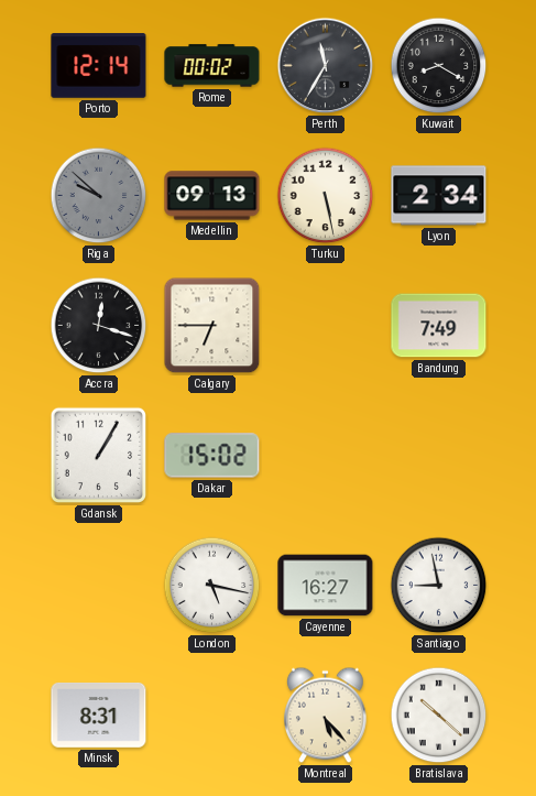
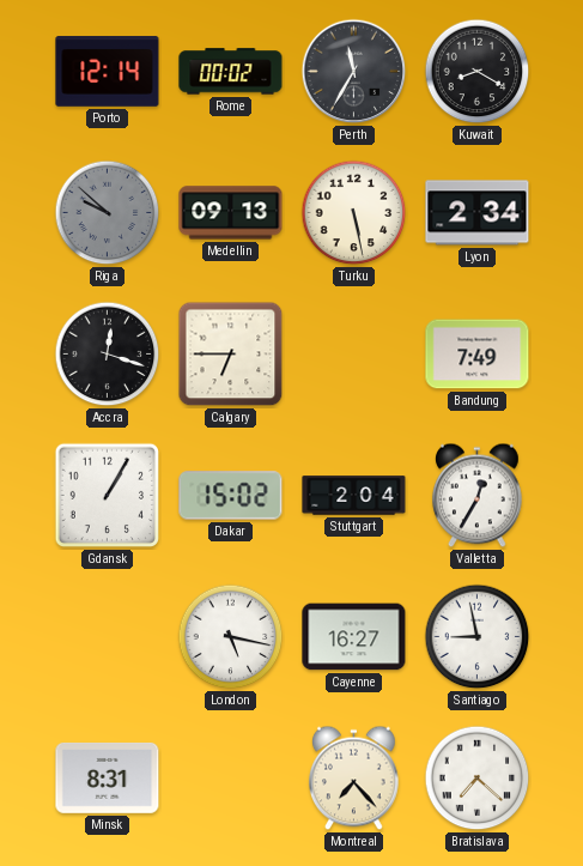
Stuttgart: none -> 2:04
Valletta: none -> 12:35
Montreal: 5:23 -> 7:23
Bratislava: 10:22 -> 7:22
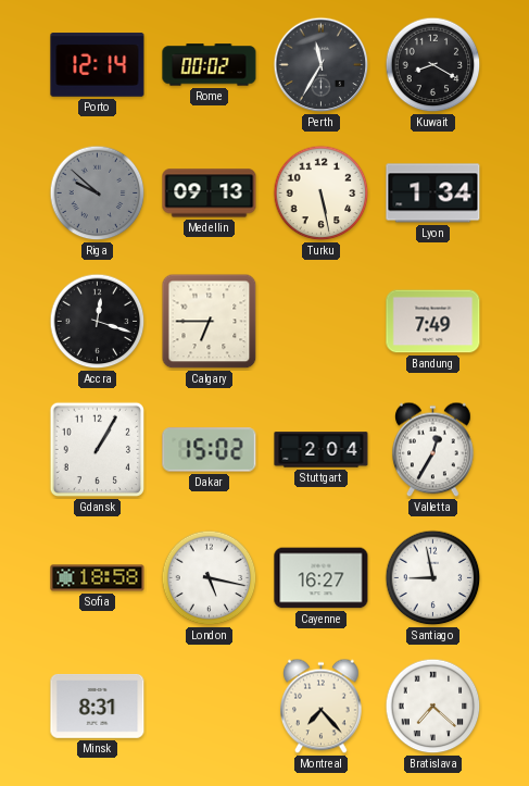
Lyon: 2:34 -> 1:34
Sofia: none -> 18:58
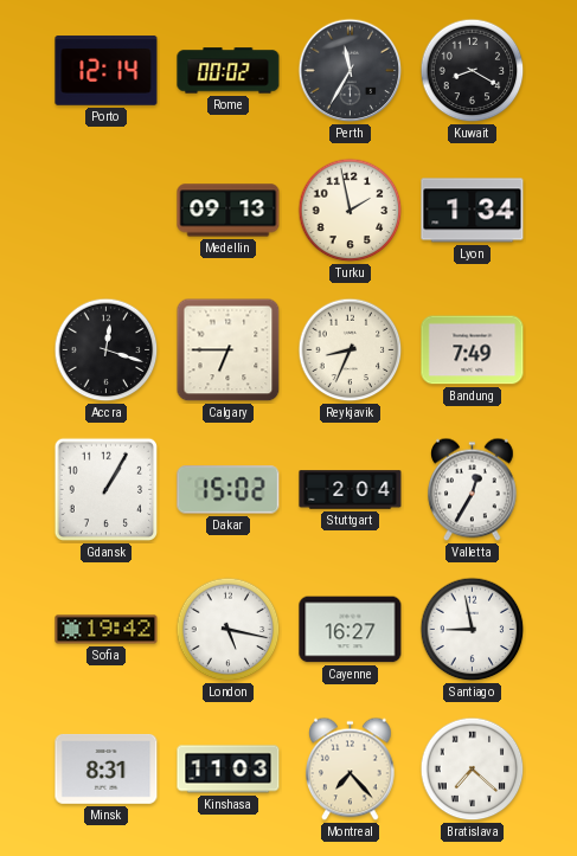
Riga: 9:52 -> none
Turku: 5:28 -> 1:58
Reykjavik: none -> 8:34
Sofia: 18:58 -> 19:42
Kinshasa: none -> 11:03
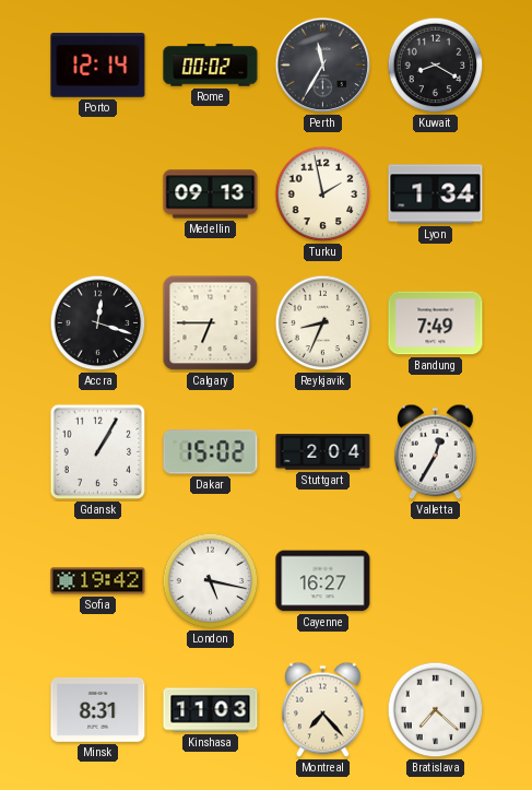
Santiago: 8:58 -> none
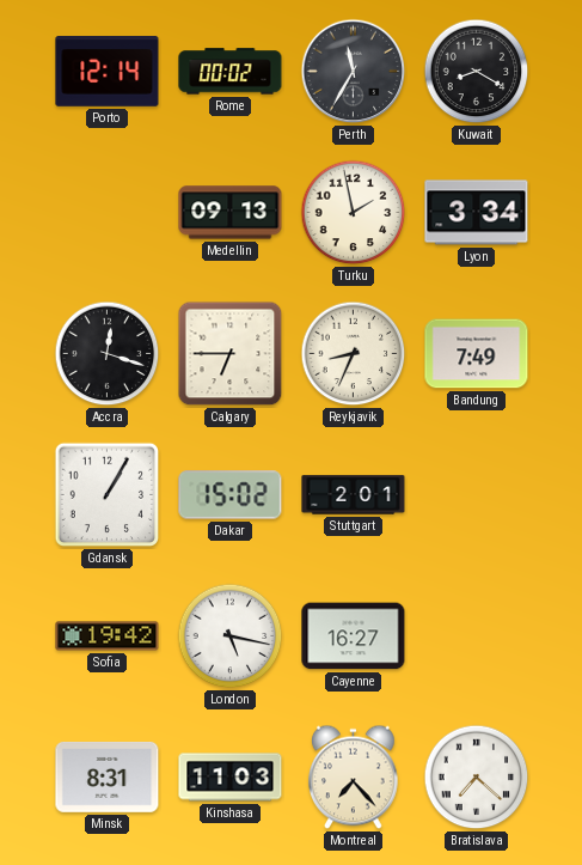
Lyon: 1:34 -> 3:34
Stuttgart: 2:04 -> 2:01
Valletta: 12:35 -> none
